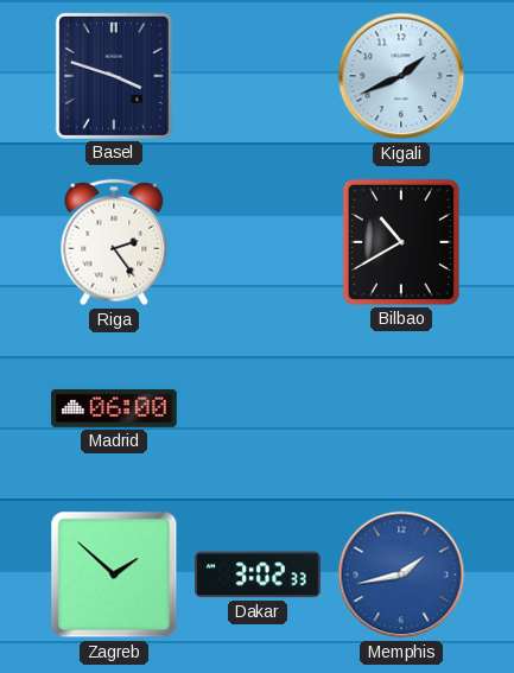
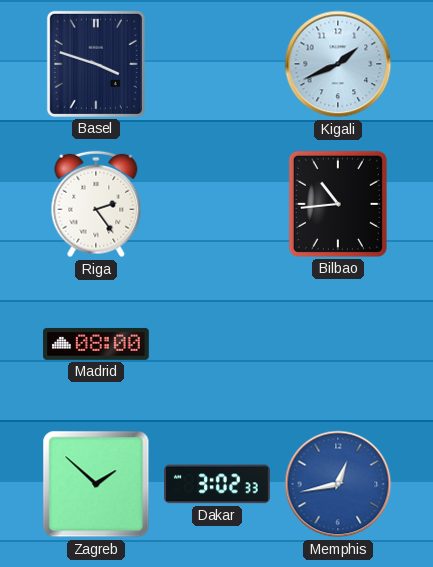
Bilbao: 10:40 -> 10:44
Madrid: 06:00 -> 08:00
Memphis: 1:43 -> 12:43
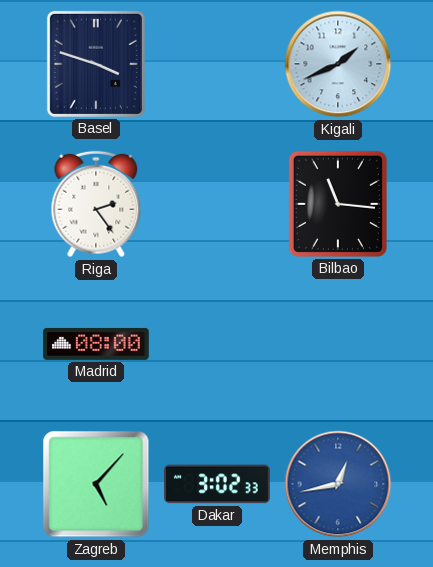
Bilbao: 10:44 -> 11:16
Zagreb: 1:52 -> 5:07
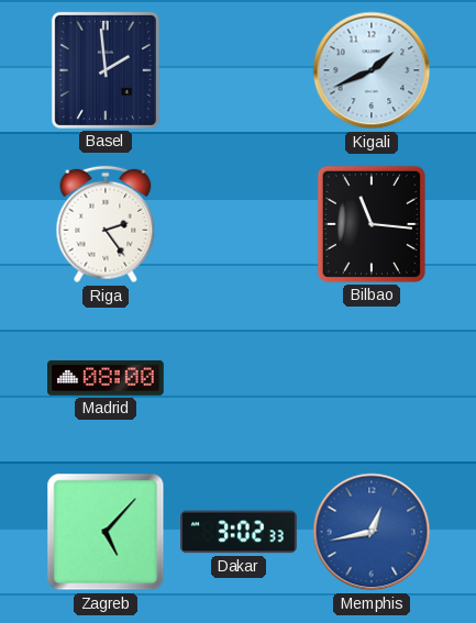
Basel: 3:48 -> 1:59
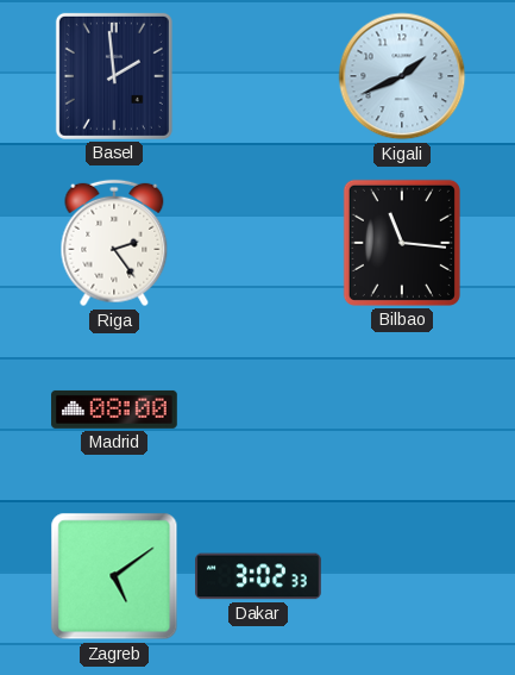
Zagreb: 5:07 -> 5:09
Memphis: 12:43 -> none
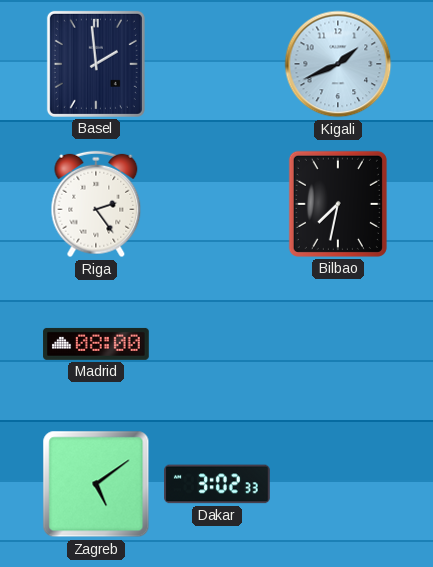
Bilbao: 11:16 -> 7:32
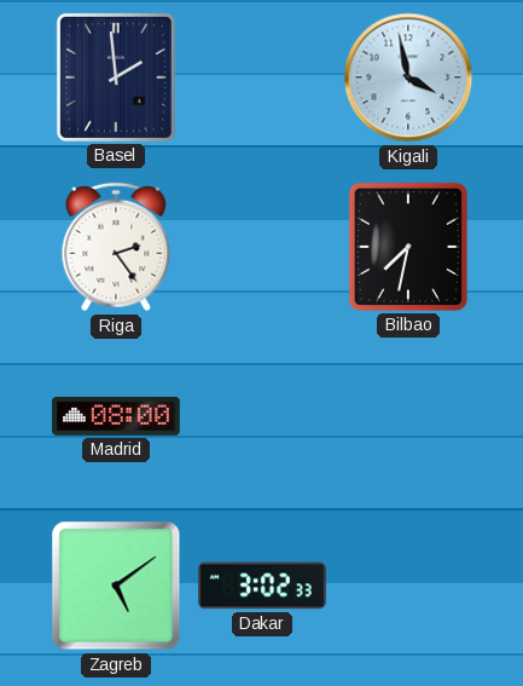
Kigali: 1:41 -> 3:58
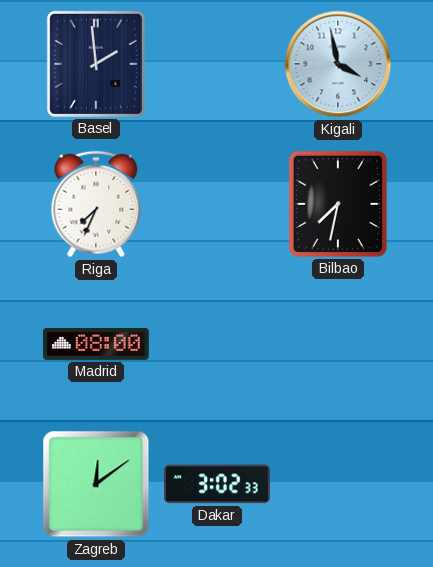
Riga: 2:24 -> 7:34
Zagreb: 5:09 -> 12:09
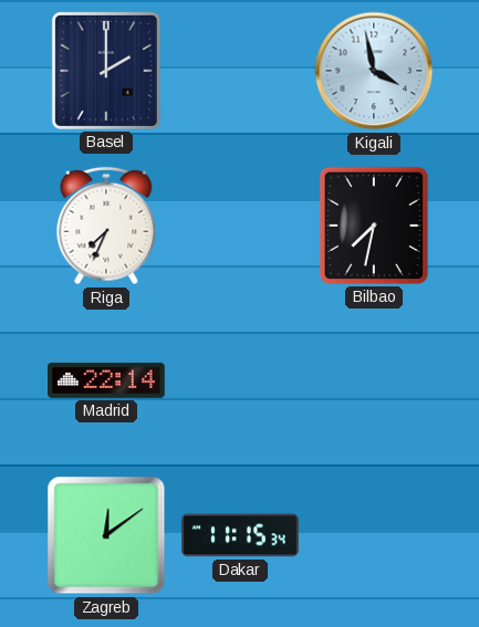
Basel: 1:59 -> 2:00
Madrid: 08:00 -> 22:14
Dakar: 3:02 -> 11:15
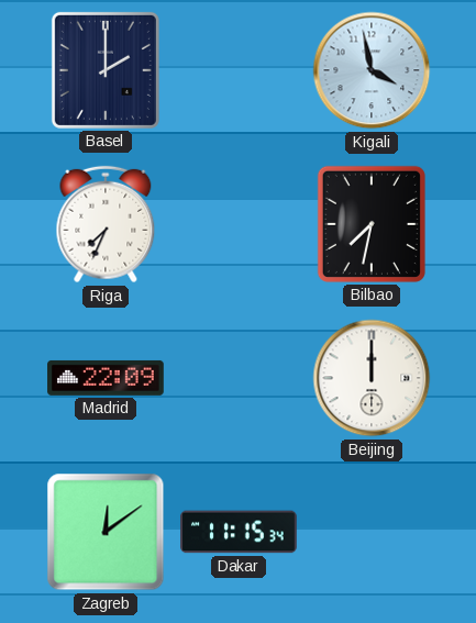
Madrid: 22:14 -> 22:09
Beijing: none -> 12:00
